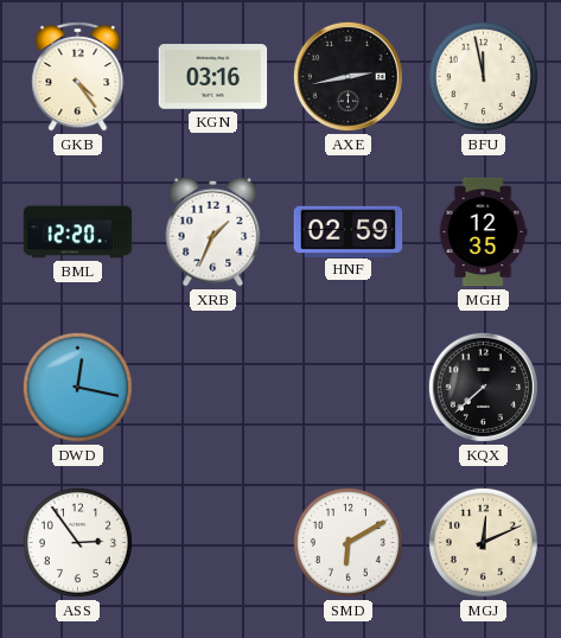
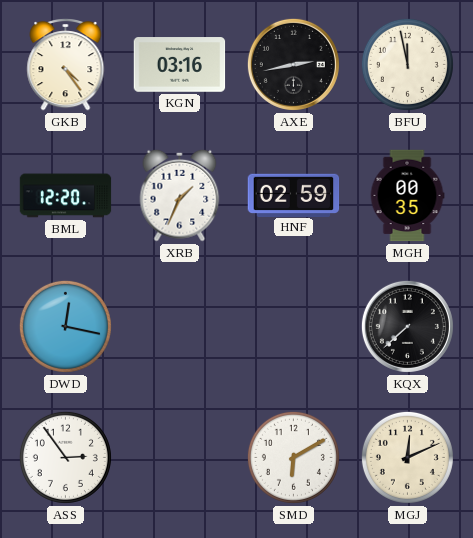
MGH: 12:35 -> 00:35
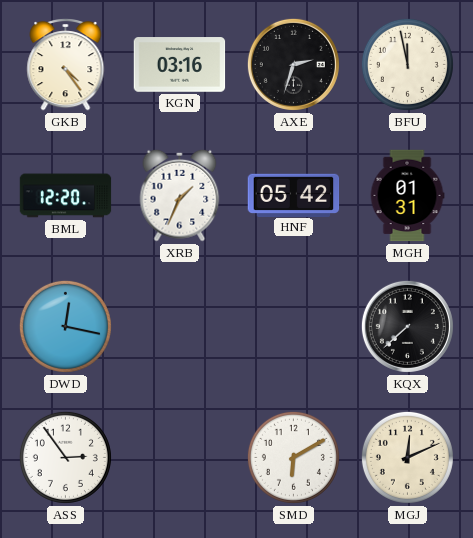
AXE: 2:43 -> 2:33
HNF: 02:59 -> 05:42
MGH: 00:35 -> 01:31
